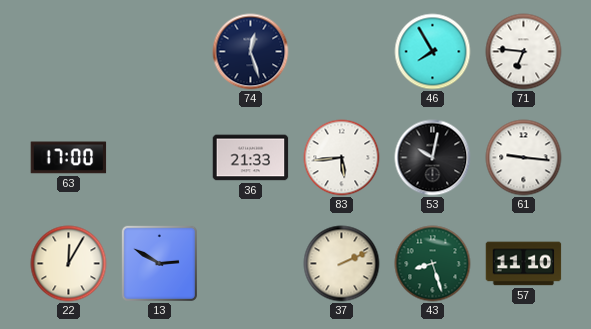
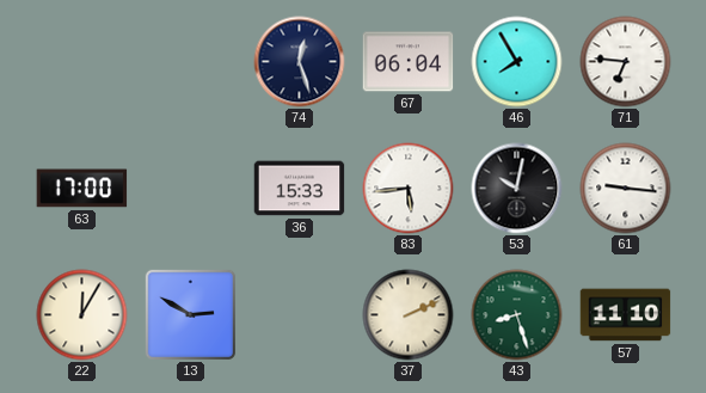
67: none -> 06:04
36: 21:33 -> 15:33
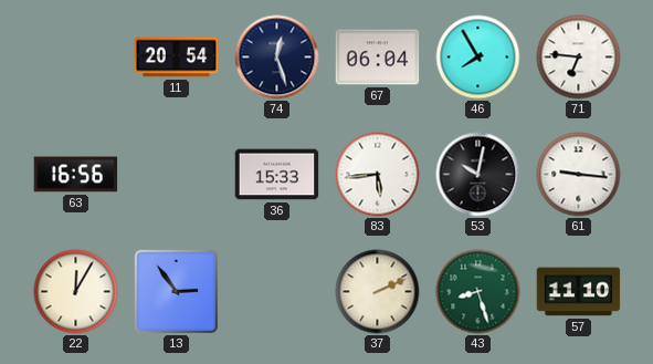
11: none -> 20:54
63: 17:00 -> 16:56
13: 2:50 -> 2:54
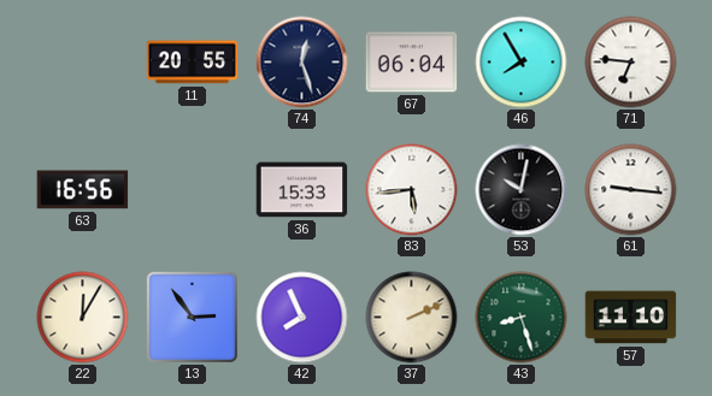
11: 20:54 -> 20:55
42: none -> 7:56
